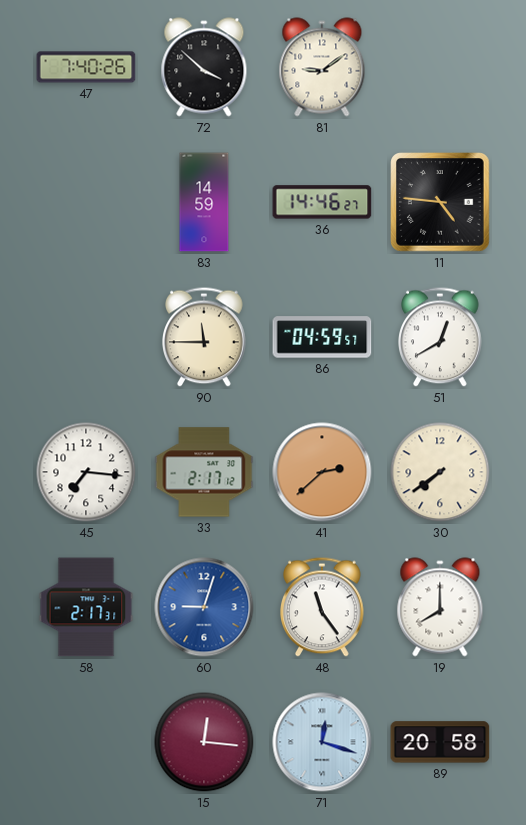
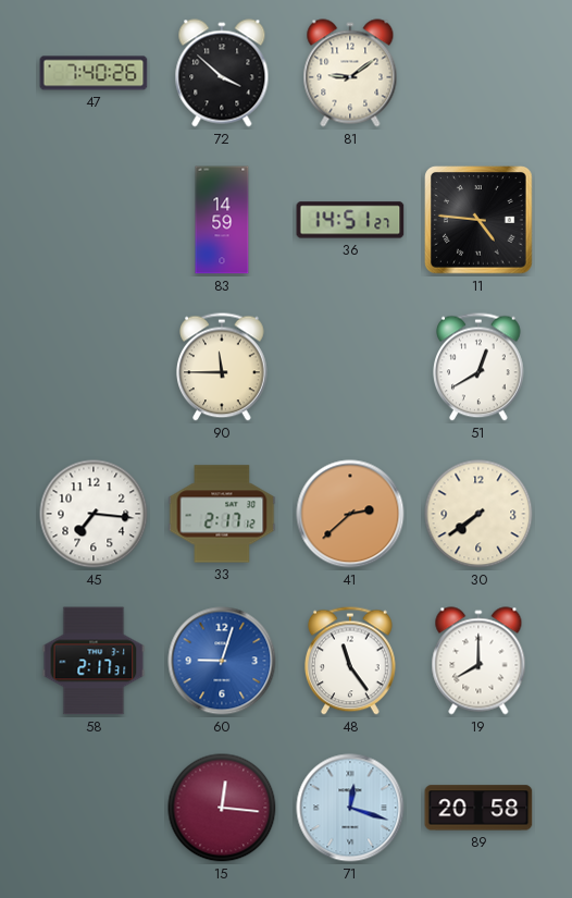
36: 14:46 -> 14:51
86: 04:59 -> none
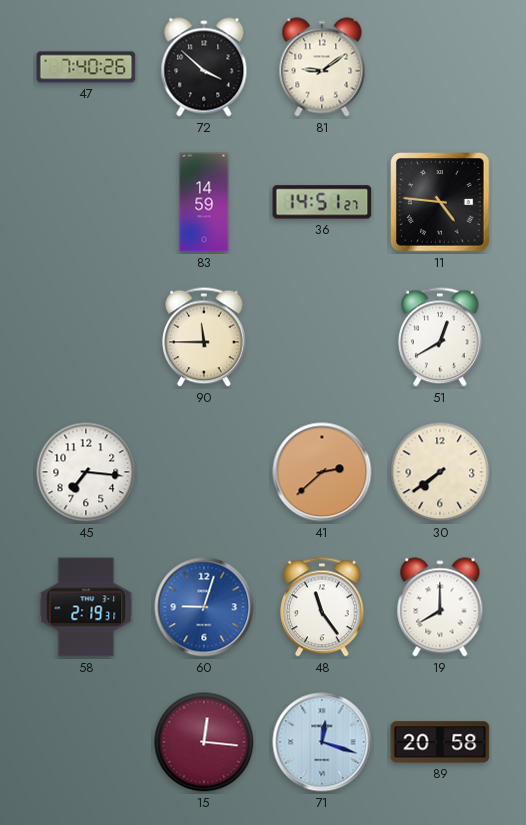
33: 2:17 -> none
58: 2:17 -> 2:19
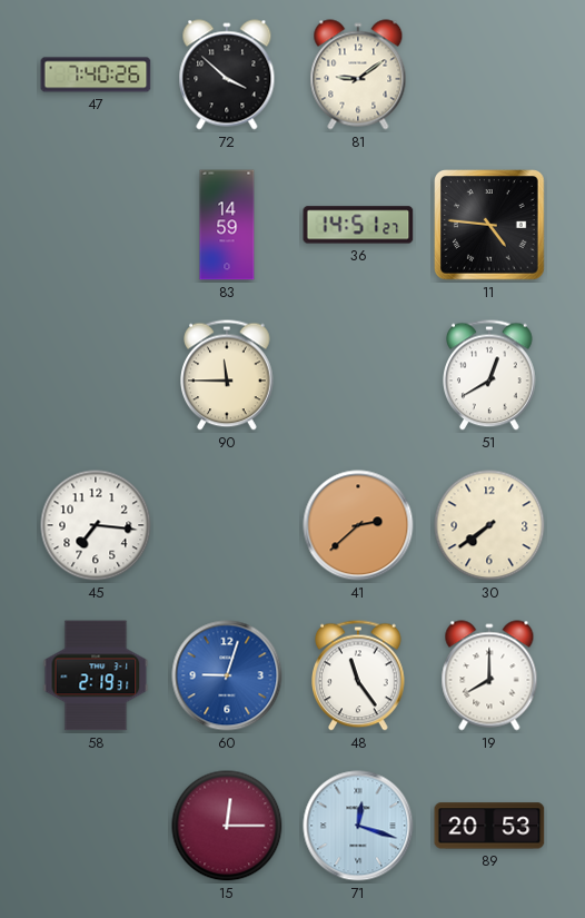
15: 12:16 -> 12:15
89: 20:58 -> 20:53
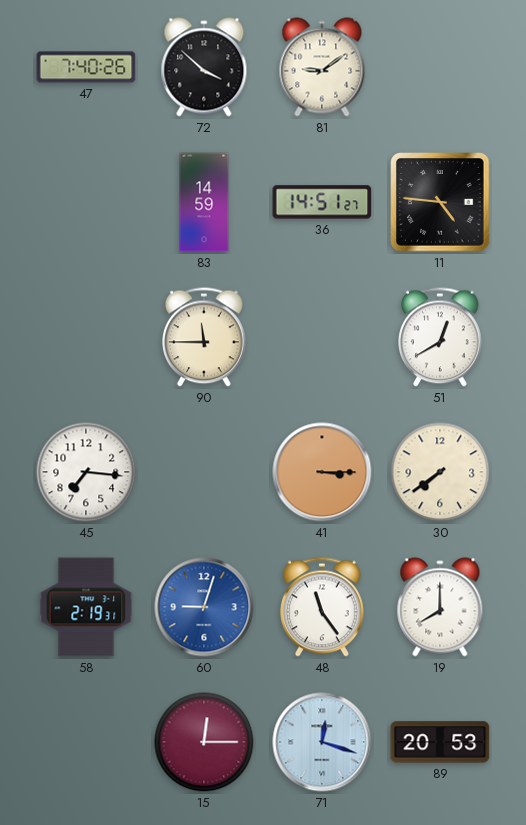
41: 2:38 -> 3:15
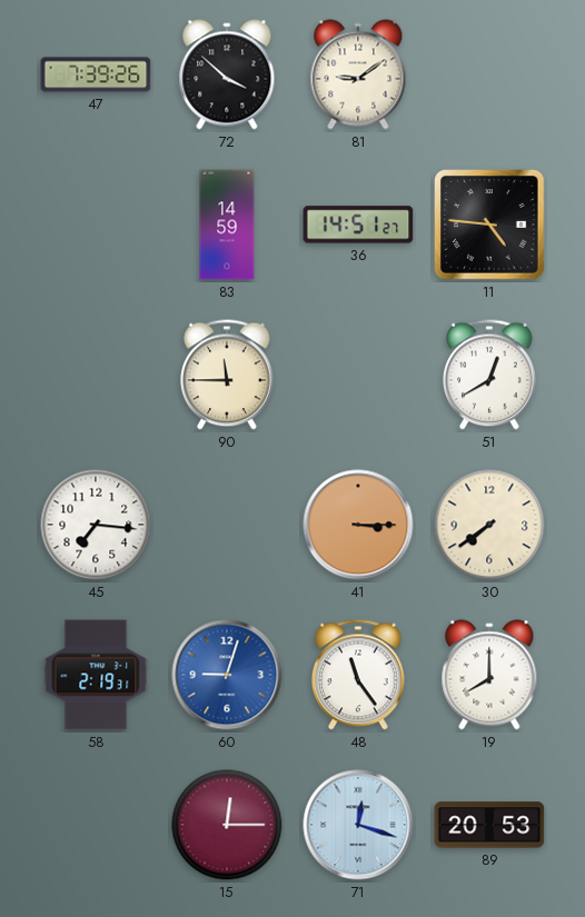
47: 7:40 -> 7:39
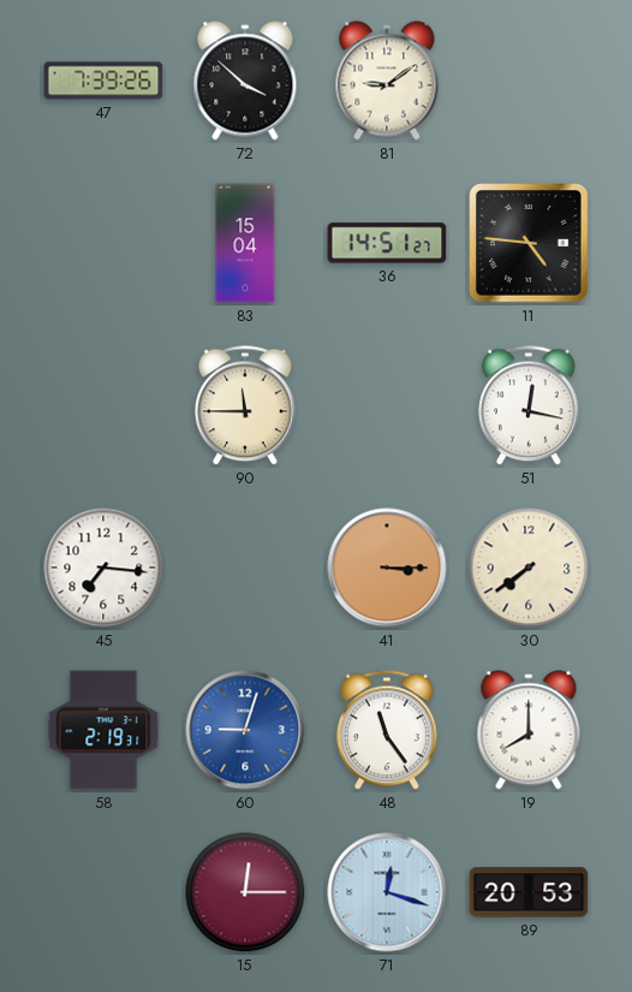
83: 14:59 -> 15:04
51: 12:40 -> 12:17
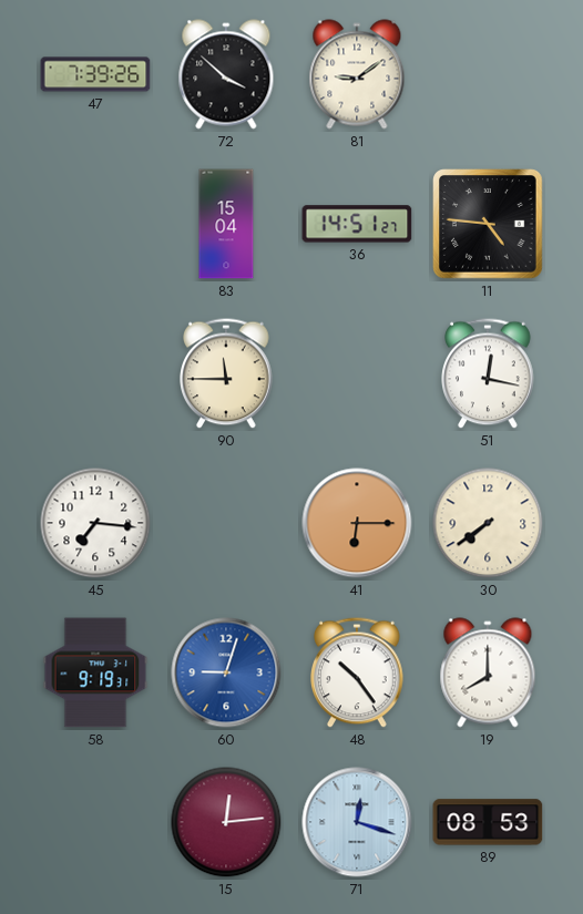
41: 3:15 -> 6:15
58: 2:19 -> 9:19
48: 11:24 -> 10:24
15: 12:15 -> 12:14
89: 20:53 -> 08:53
